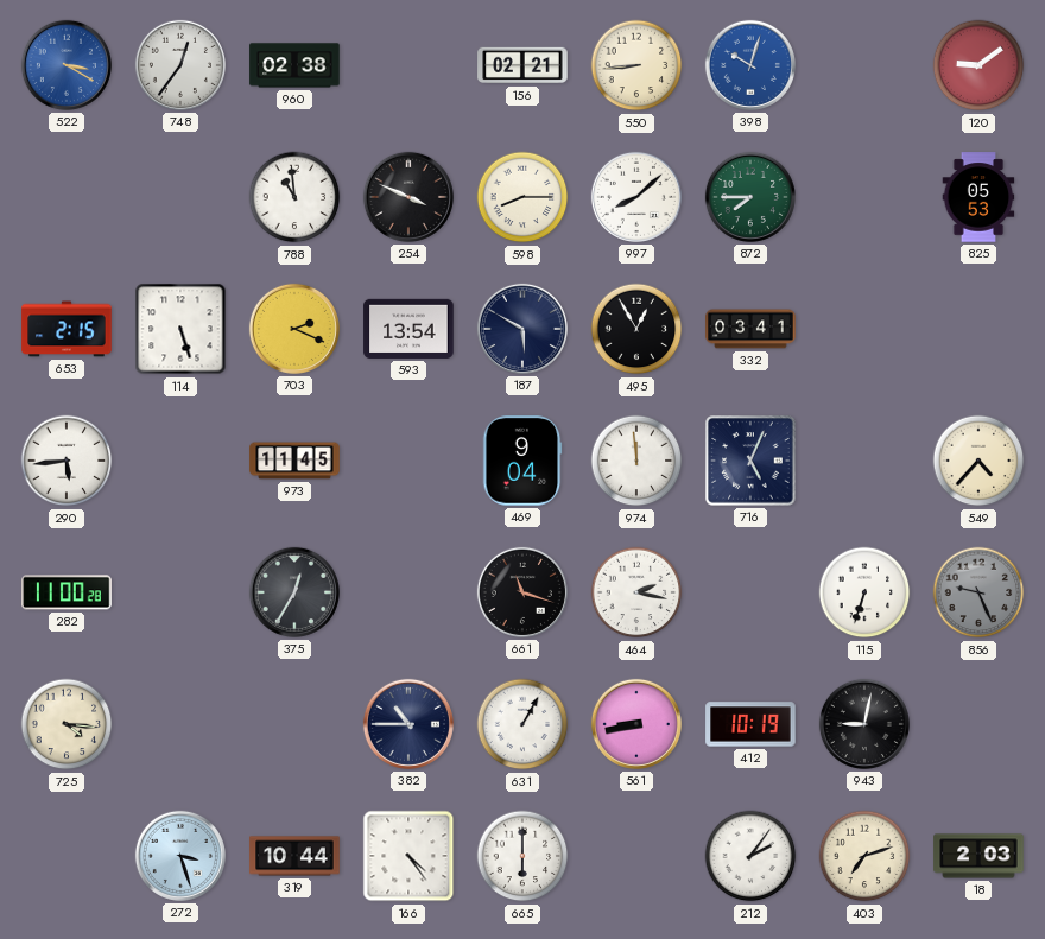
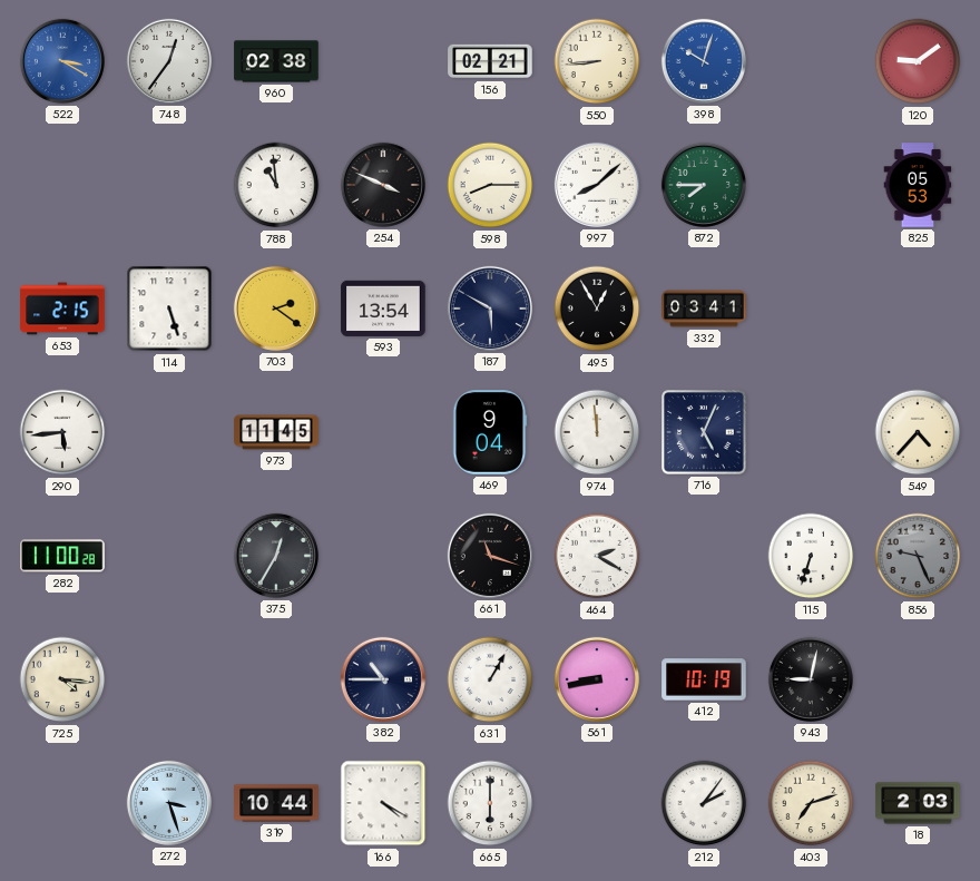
703: 2:19 -> 2:21
464: 2:17 -> 2:20
166: 4:24 -> 4:20
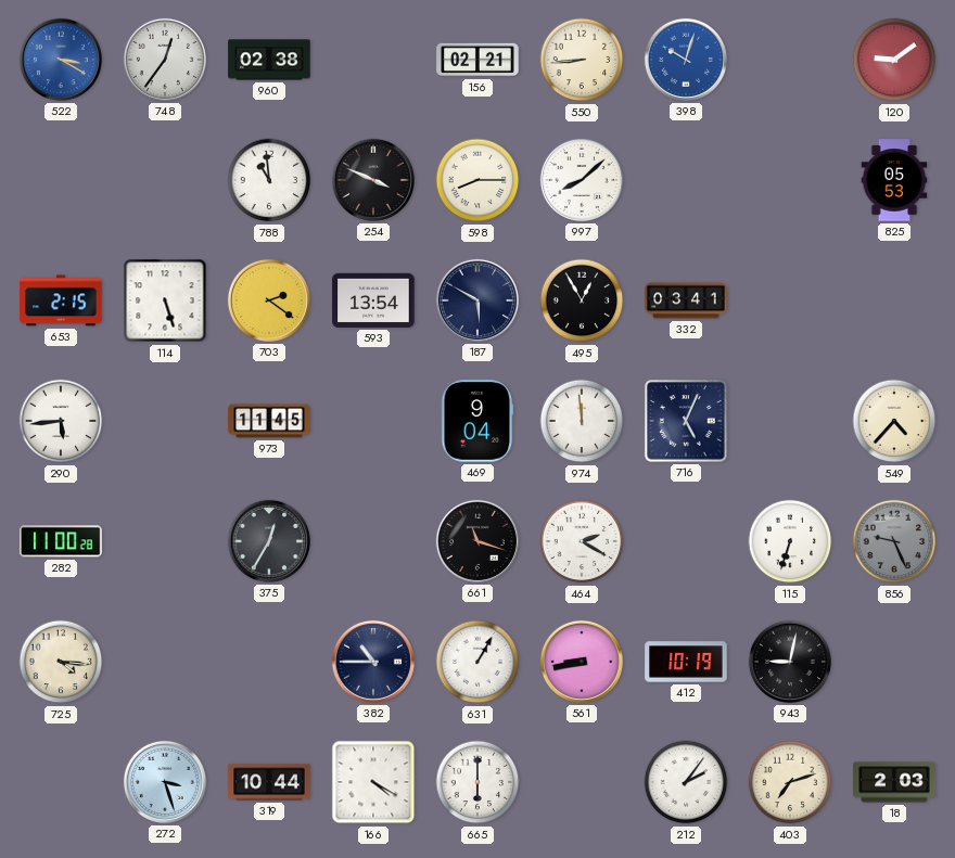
872: 7:45 -> none
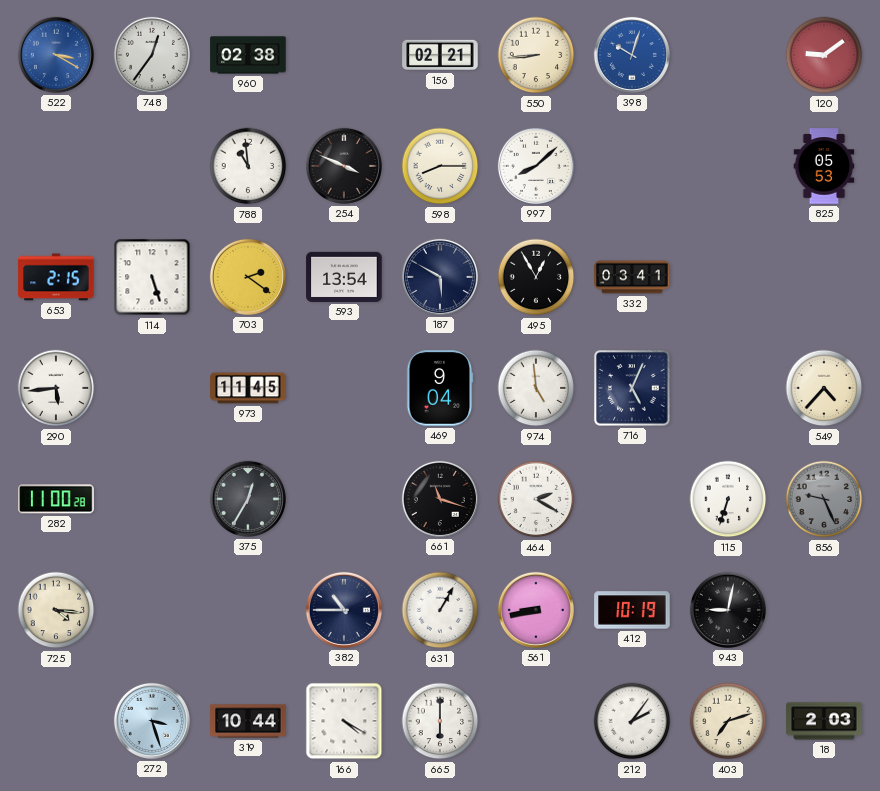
974: 11:59 -> 4:59
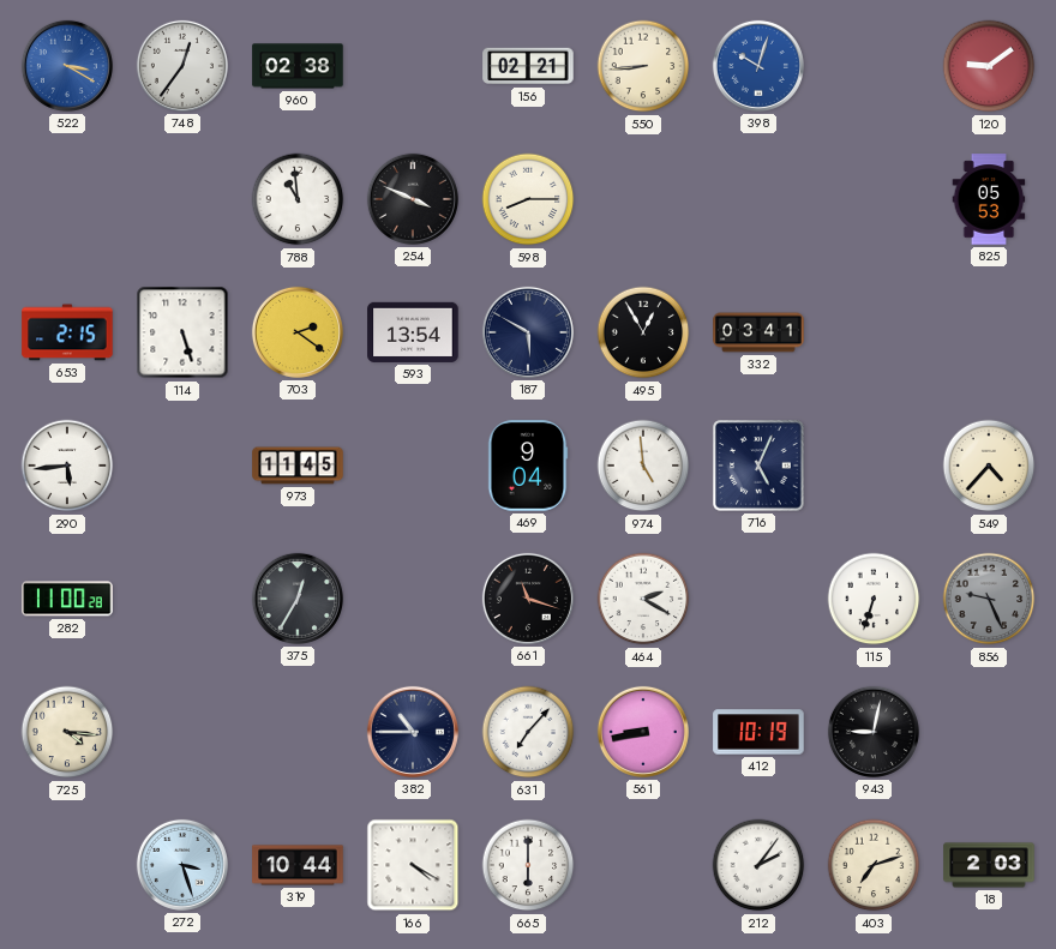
997: 8:08 -> none
631: 1:05 -> 7:07
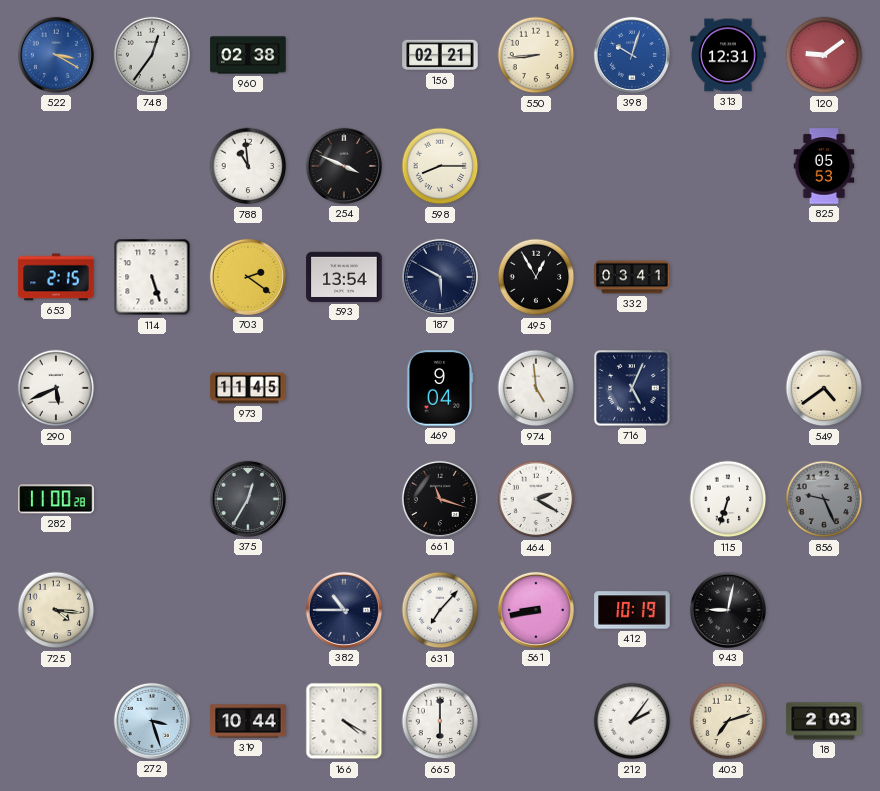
313: none -> 12:31
290: 5:44 -> 5:41
549: 4:37 -> 4:39
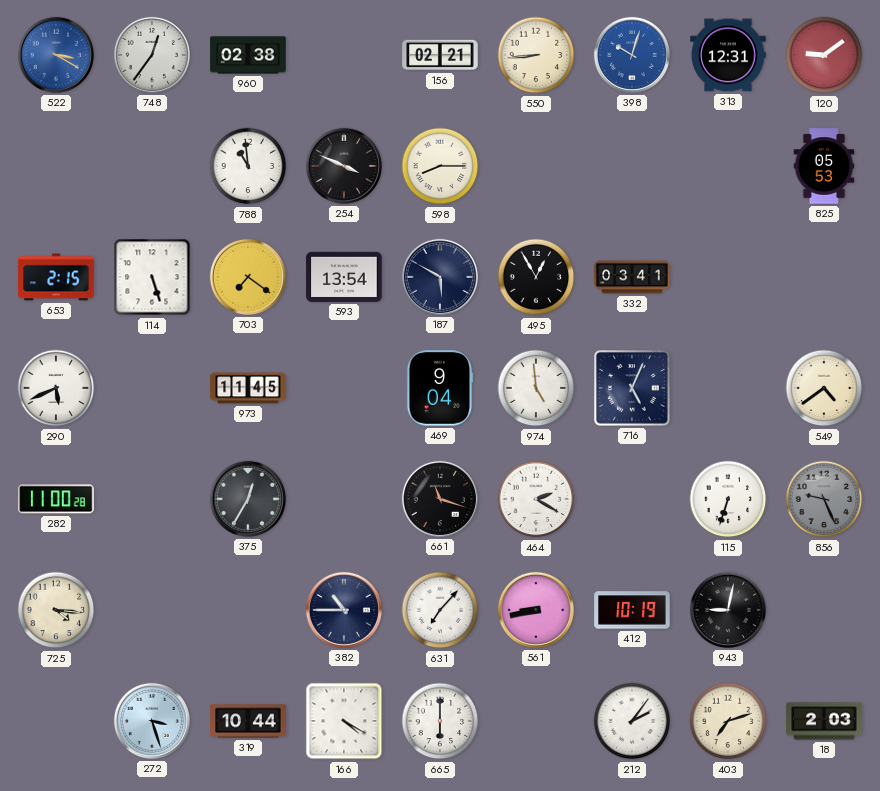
703: 2:21 -> 7:21
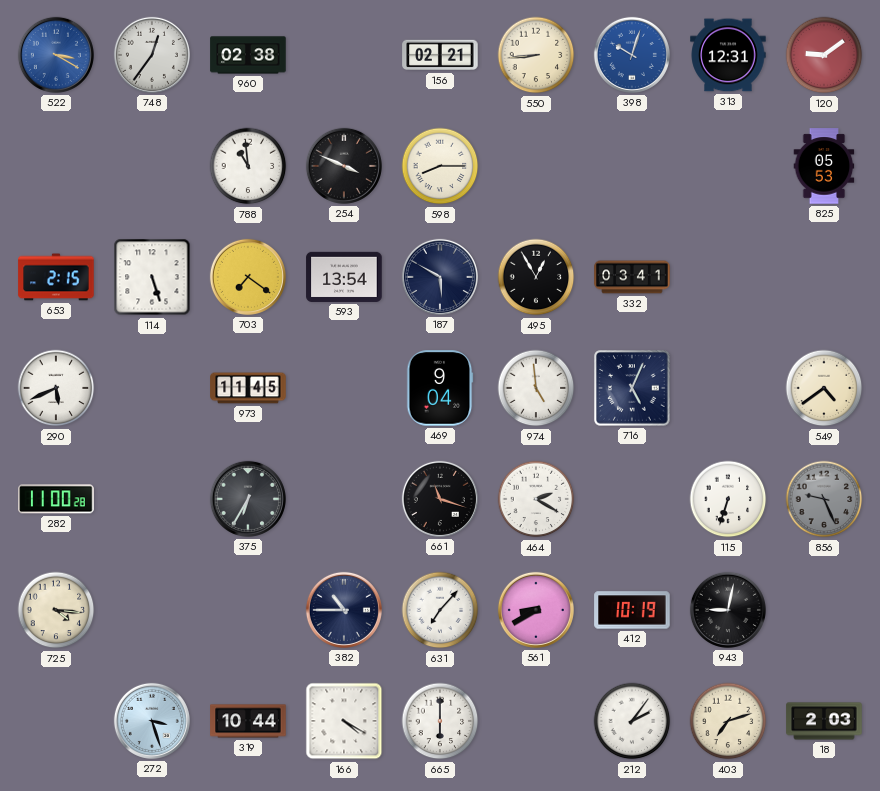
375: 12:35 -> 6:35
561: 8:43 -> 8:40
